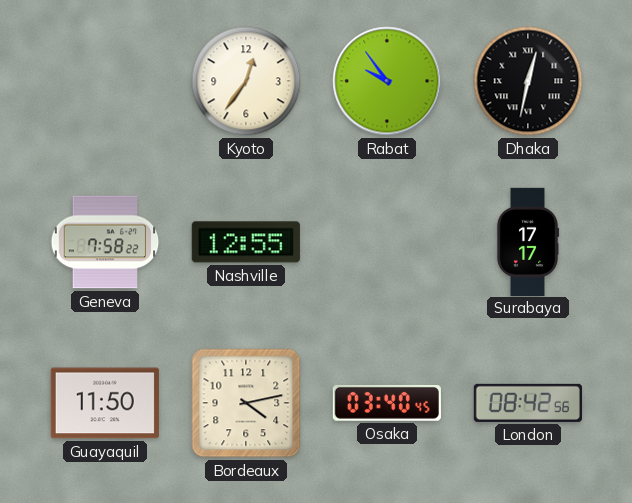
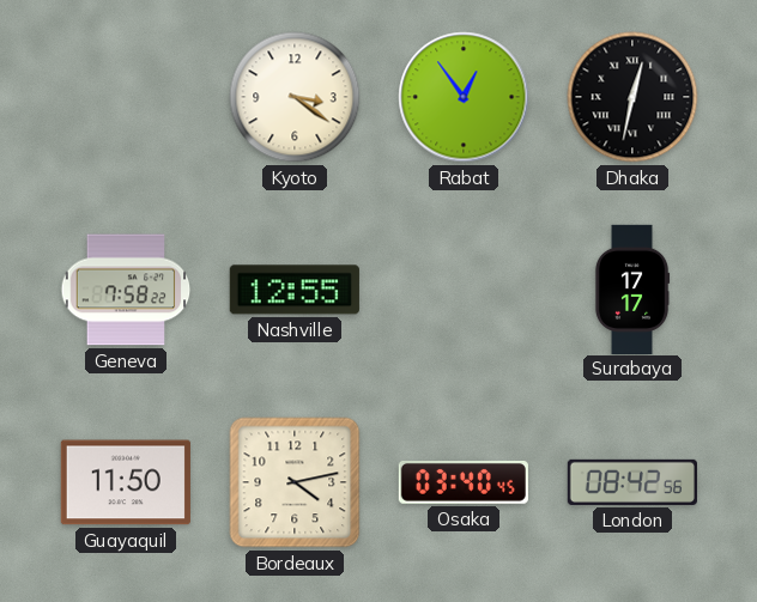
Kyoto: 12:36 -> 3:21
Rabat: 9:54 -> 12:54
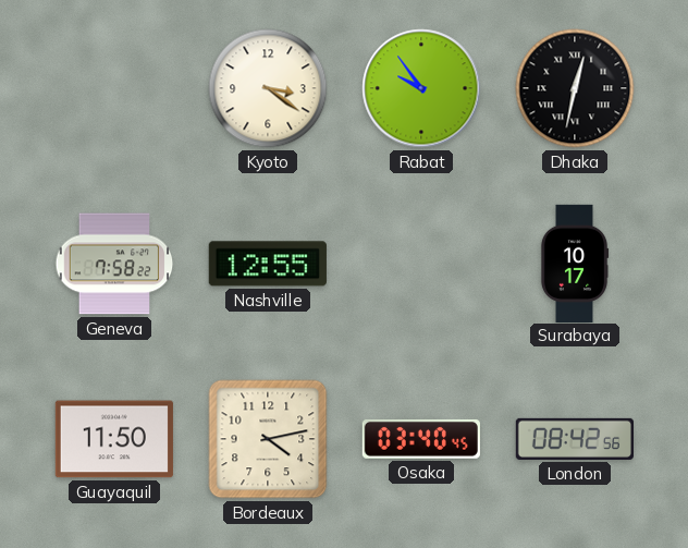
Rabat: 12:54 -> 9:54
Surabaya: 17:17 -> 10:17
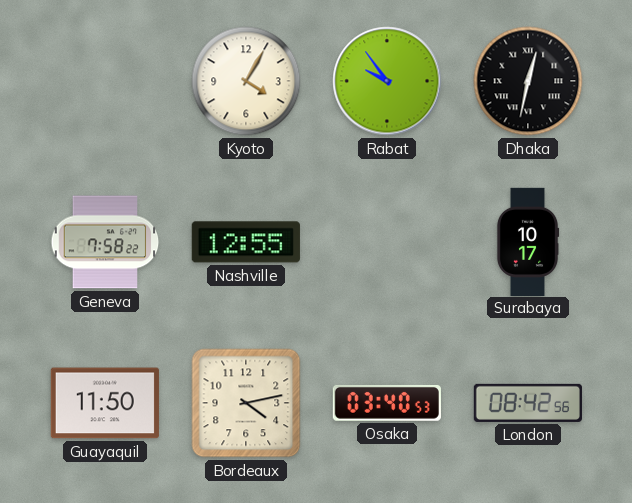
Kyoto: 3:21 -> 4:05
Osaka: 03:40:45 -> 03:40:53
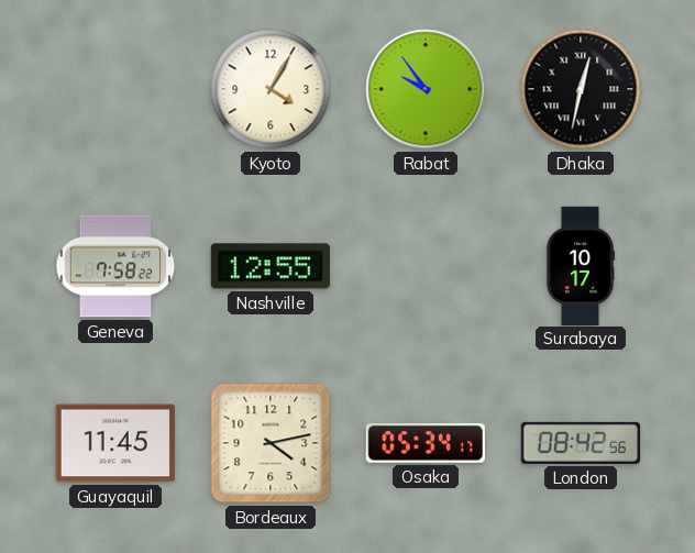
Guayaquil: 11:50 -> 11:45
Osaka: 03:40 -> 05:34
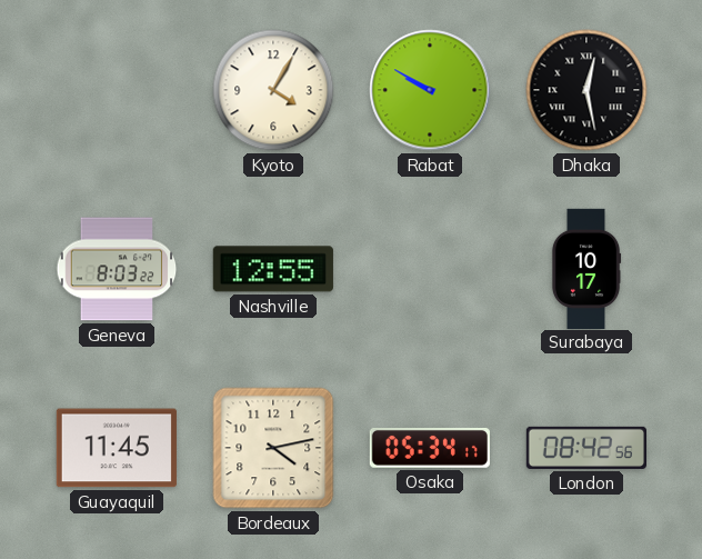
Rabat: 9:54 -> 9:50
Dhaka: 12:32 -> 12:28
Geneva: 7:58 -> 8:03
